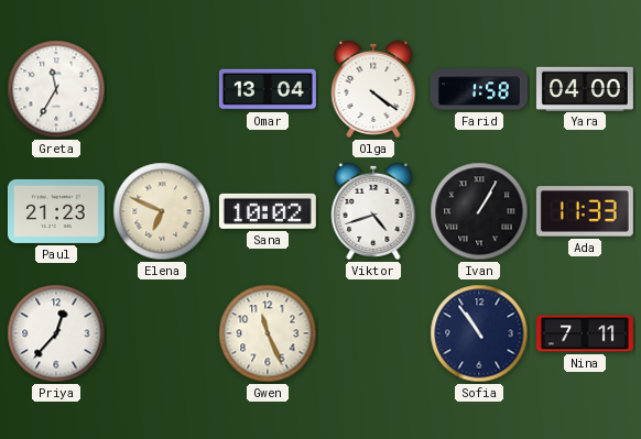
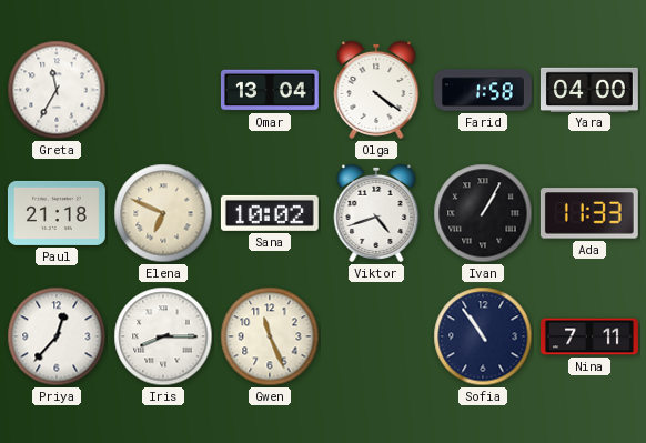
Paul: 21:23 -> 21:18
Iris: none -> 8:15
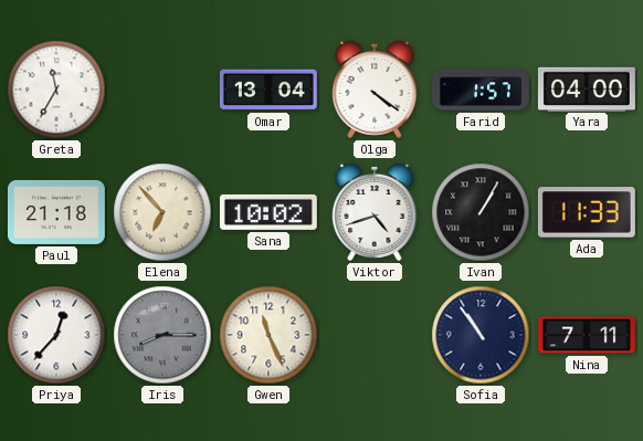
Farid: 1:58 -> 1:57
Elena: 6:49 -> 6:53
Iris dial: white -> grey
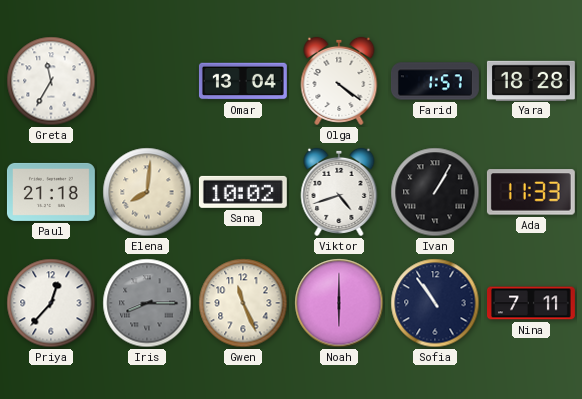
Yara: 04:00 -> 18:28
Elena: 6:53 -> 8:01
Noah: none -> 6:00
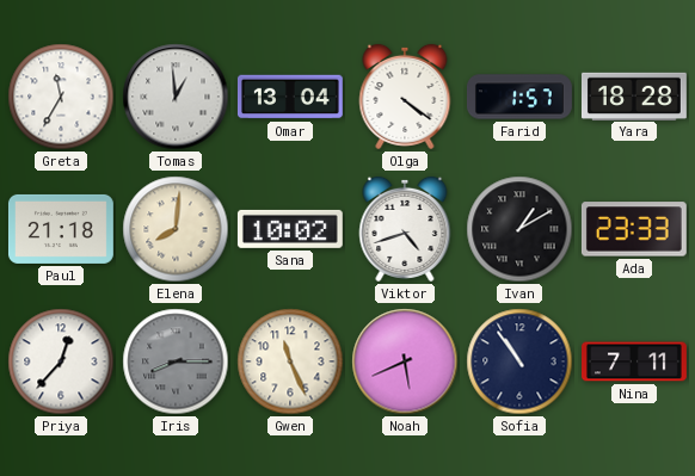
Tomas: none -> 12:59
Ivan: 1:05 -> 1:10
Ada: 11:33 -> 23:33
Noah: 6:00 -> 5:41
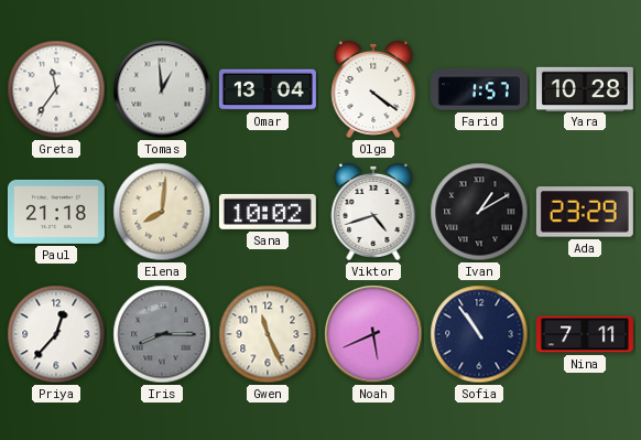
Greta: 11:35 -> 11:36
Yara: 18:28 -> 10:28
Ada: 23:33 -> 23:29
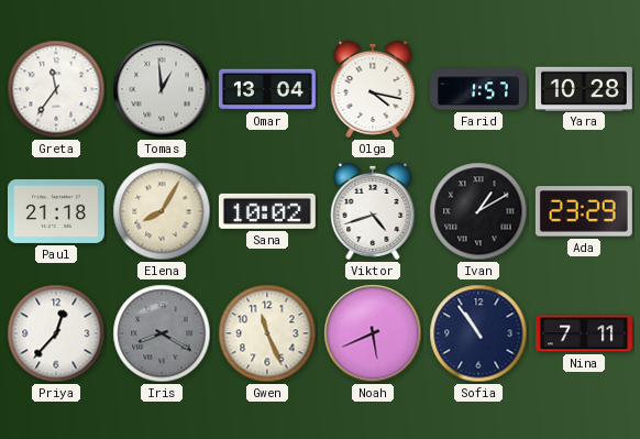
Olga: 4:21 -> 4:17
Elena: 8:01 -> 8:05
Iris: 8:15 -> 8:20
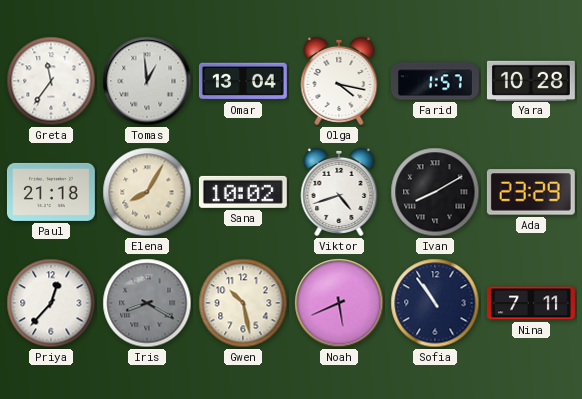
Ivan: 1:10 -> 8:10
Gwen: 11:26 -> 10:28
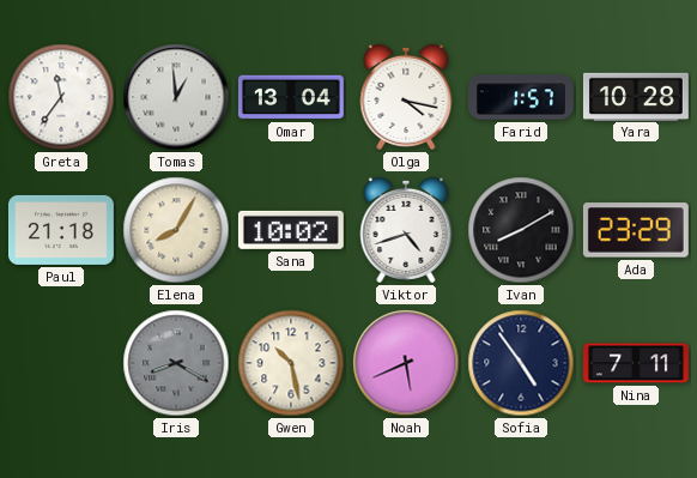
Priya: 12:37 -> none
Sofia: 10:54 -> 4:54
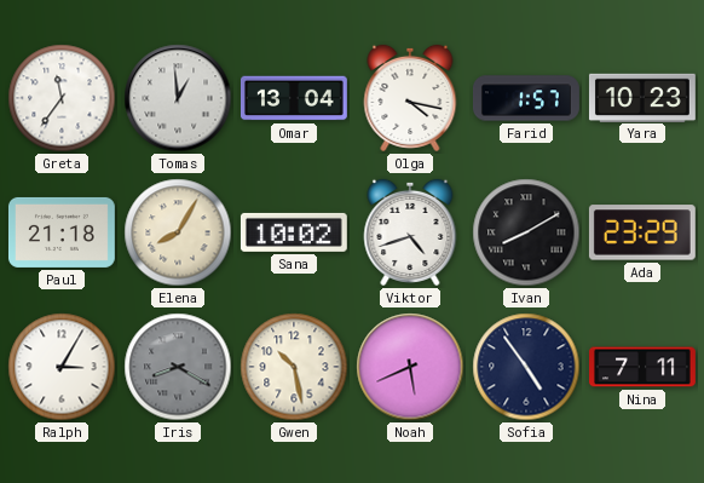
Yara: 10:28 -> 10:23
Ralph: none -> 3:05
